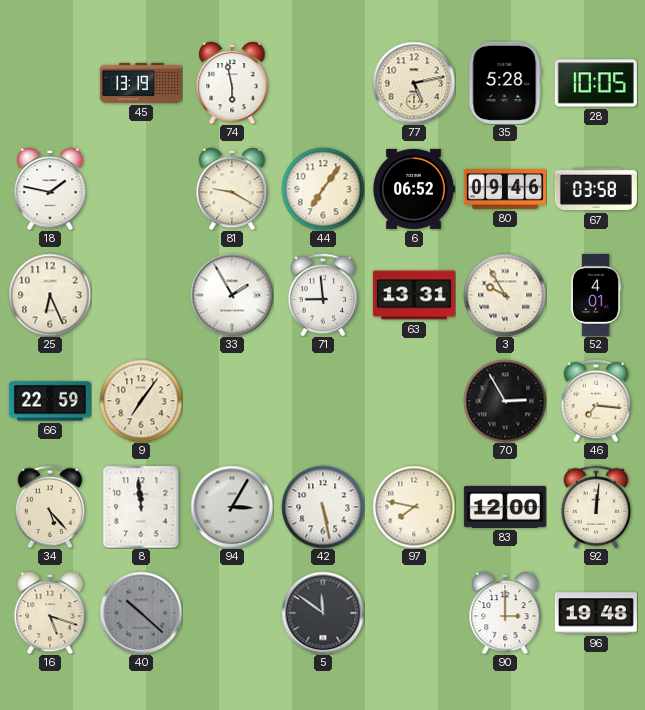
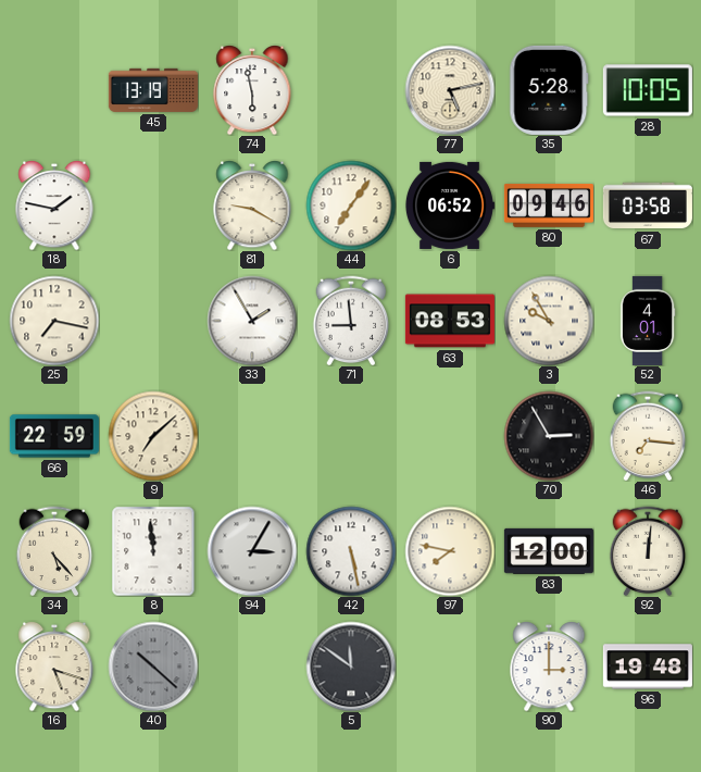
25: 6:26 -> 7:17
63: 13:31 -> 08:53
9: 7:06 -> 7:08
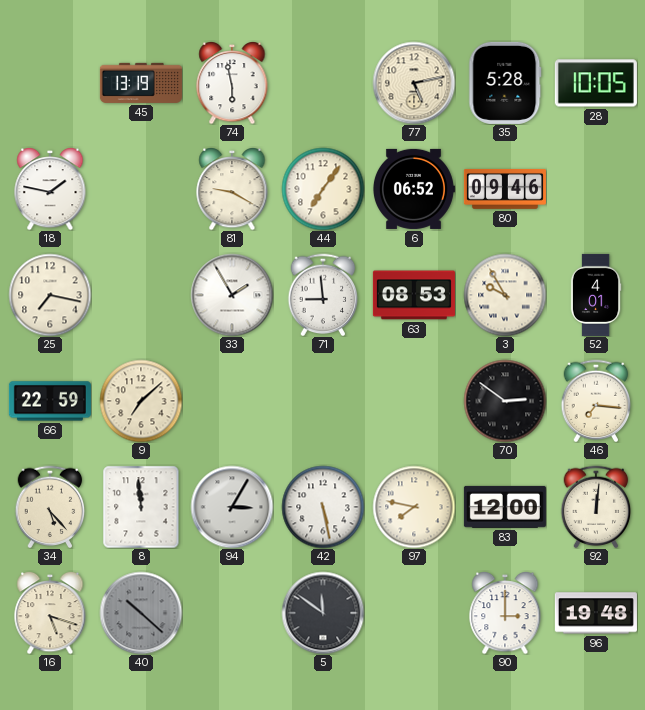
67: 03:58 -> none
70: 2:55 -> 2:51
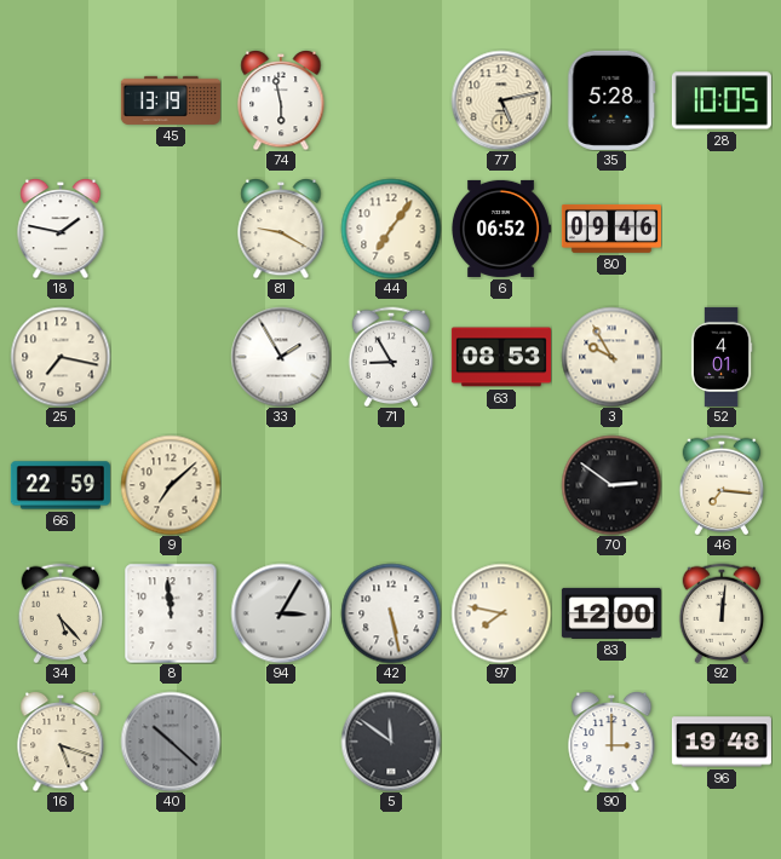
71: 8:59 -> 8:55
